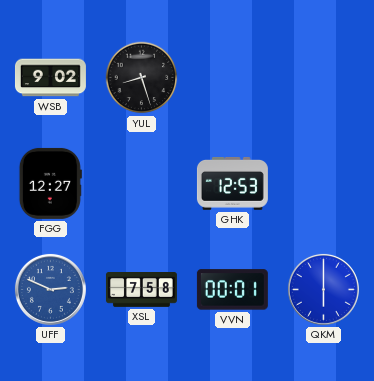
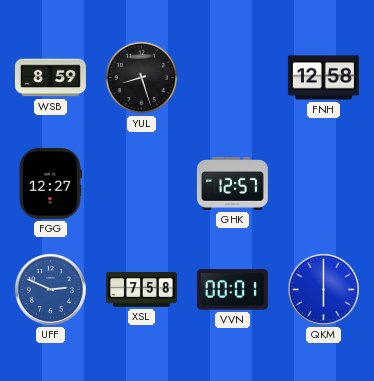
WSB: 9:02 -> 8:59
FNH: none -> 12:58
GHK: 12:53 -> 12:57
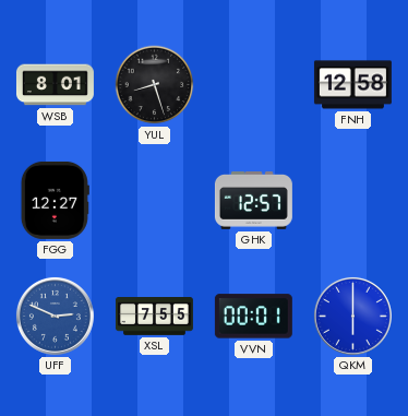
WSB: 8:59 -> 8:01
XSL: 7:58 -> 7:55
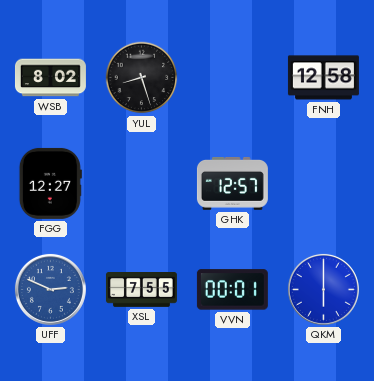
WSB: 8:01 -> 8:02
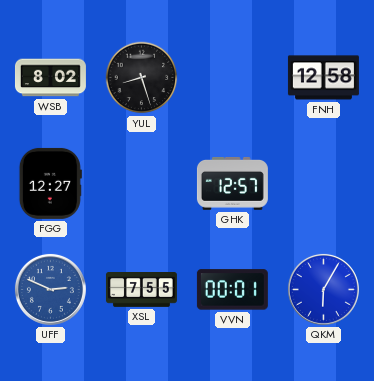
QKM: 6:00 -> 6:05
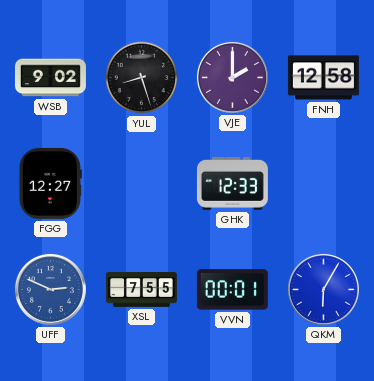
WSB: 8:02 -> 9:02
VJE: none -> 2:00
GHK: 12:57 -> 12:33
